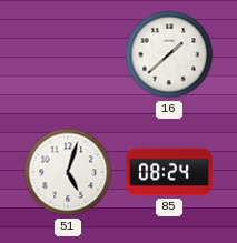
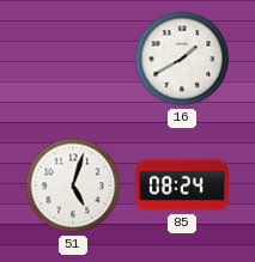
16: 1:38 -> 1:40
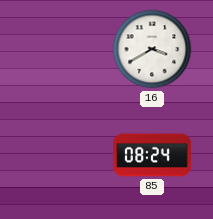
16: 1:40 -> 3:40
51: 5:03 -> none
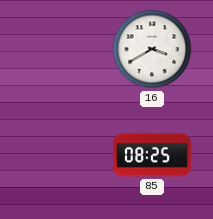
85: 08:24 -> 08:25
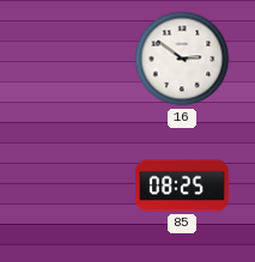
16: 3:40 -> 2:51
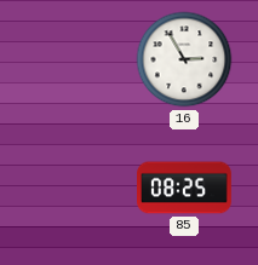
16: 2:51 -> 2:55
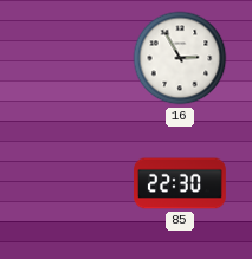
85: 08:25 -> 22:30
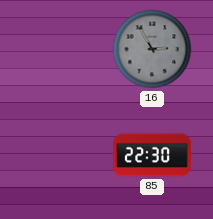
16 dial: white -> grey
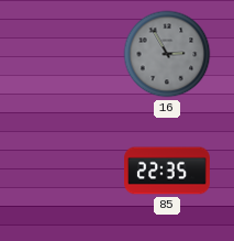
85: 22:30 -> 22:35
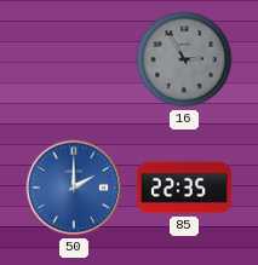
50: none -> 2:00
